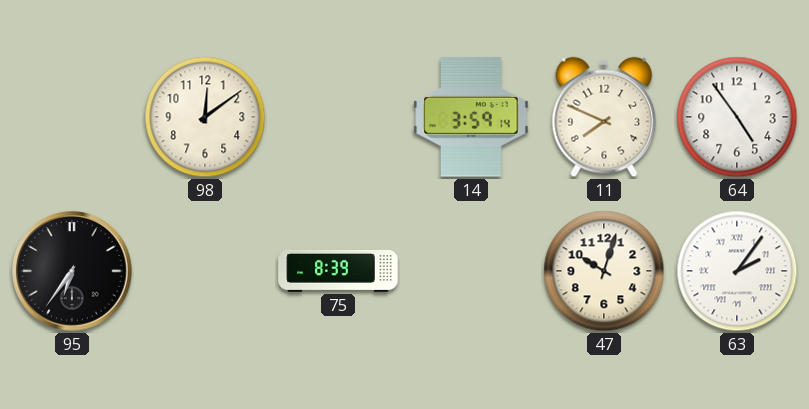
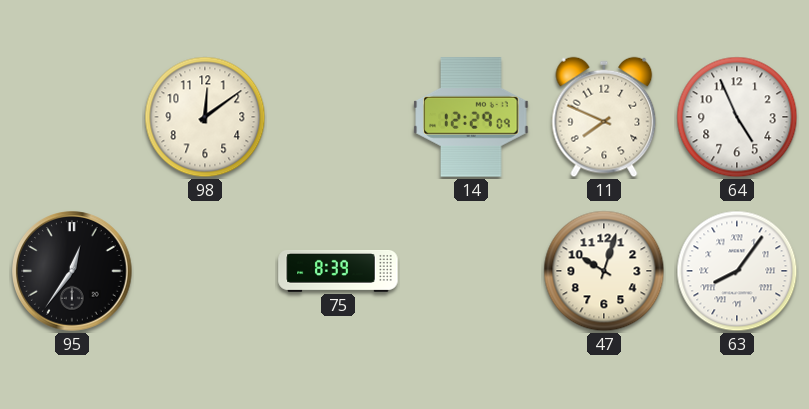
14: 3:59 -> 12:29
64: 4:54 -> 4:56
95: 6:36 -> 12:36
63: 2:06 -> 8:06
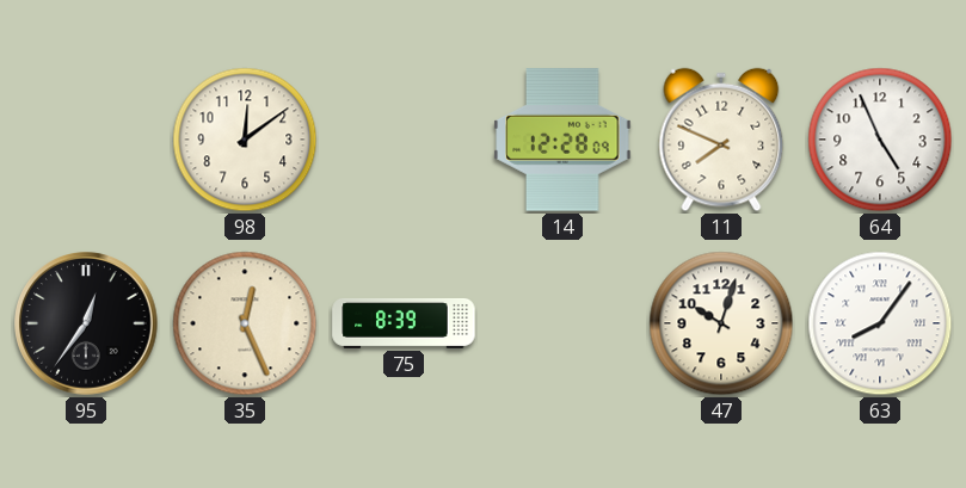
14: 12:29 -> 12:28
35: none -> 12:26
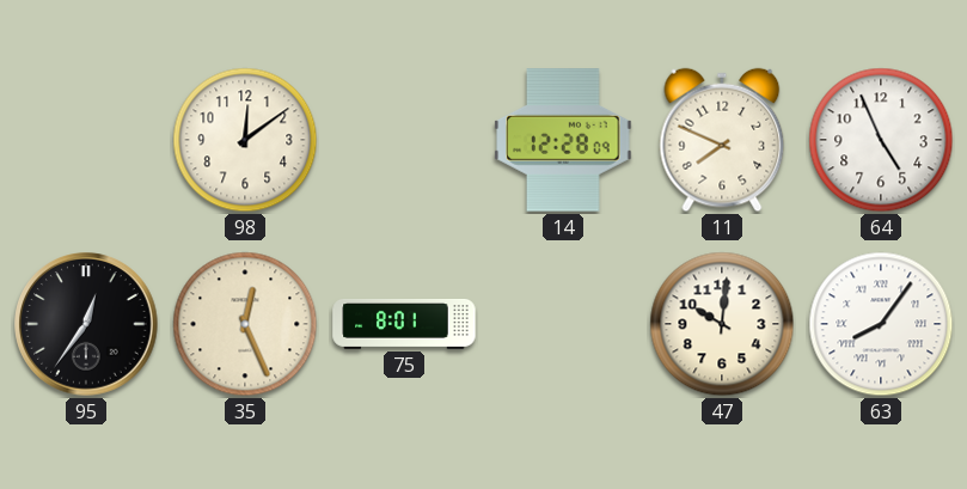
75: 8:39 -> 8:01
47: 10:03 -> 10:01
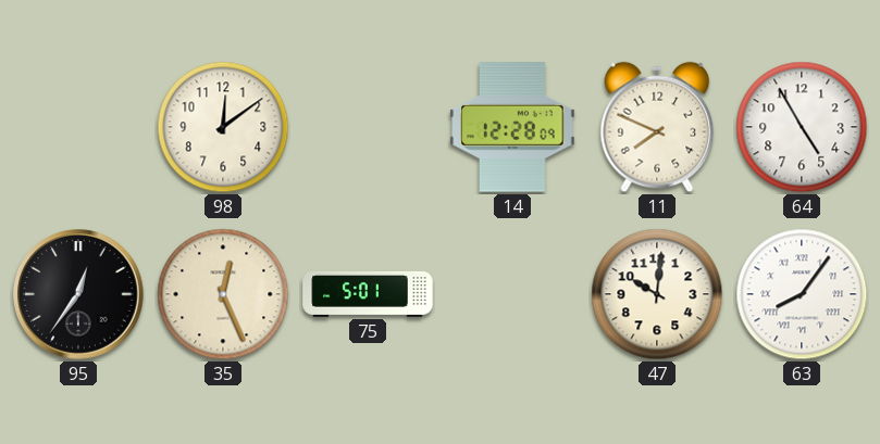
64: 4:56 -> 4:55
75: 8:01 -> 5:01
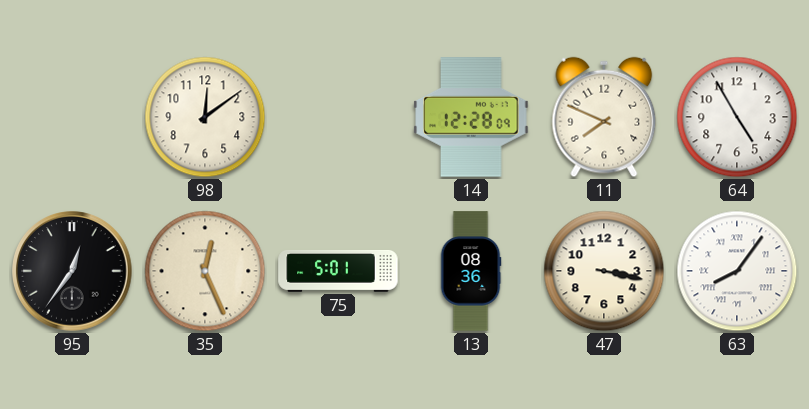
13: none -> 08:36
47: 10:01 -> 3:17
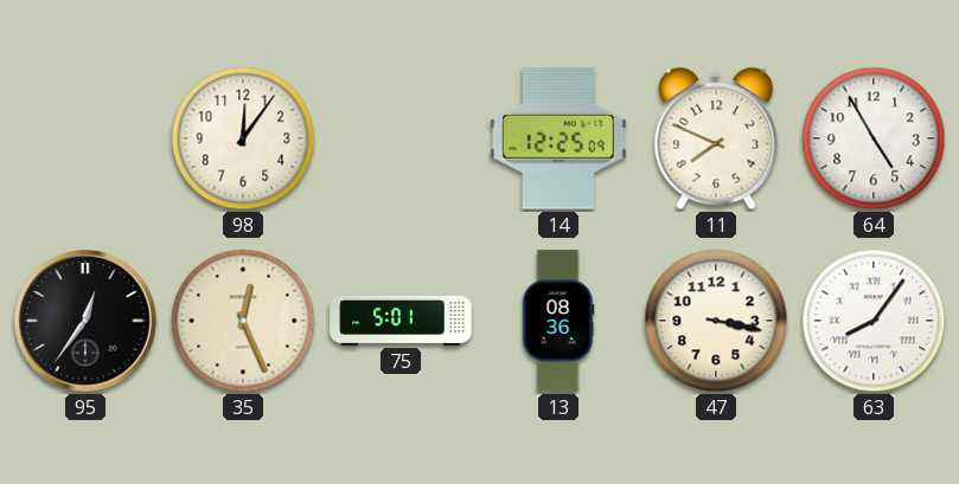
98: 12:09 -> 12:06
14: 12:28 -> 12:25
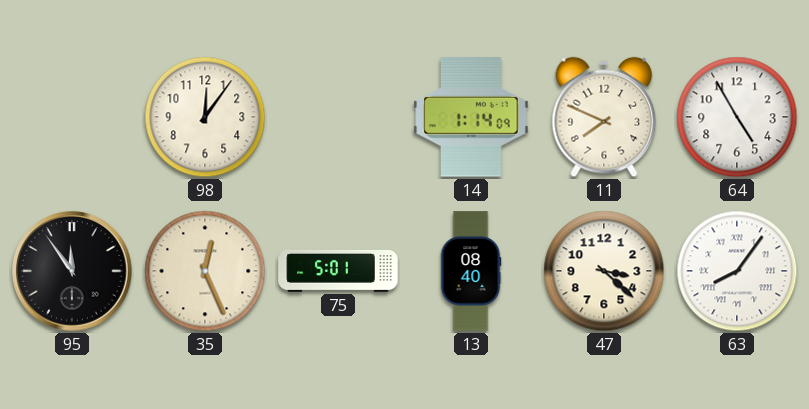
14: 12:25 -> 1:14
95: 12:36 -> 11:54
13: 08:36 -> 08:40
47: 3:17 -> 3:22
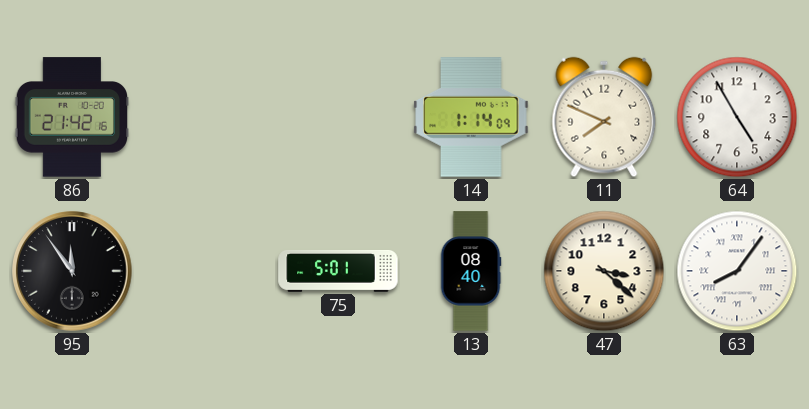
86: none -> 21:42
98: 12:06 -> none
35: 12:26 -> none
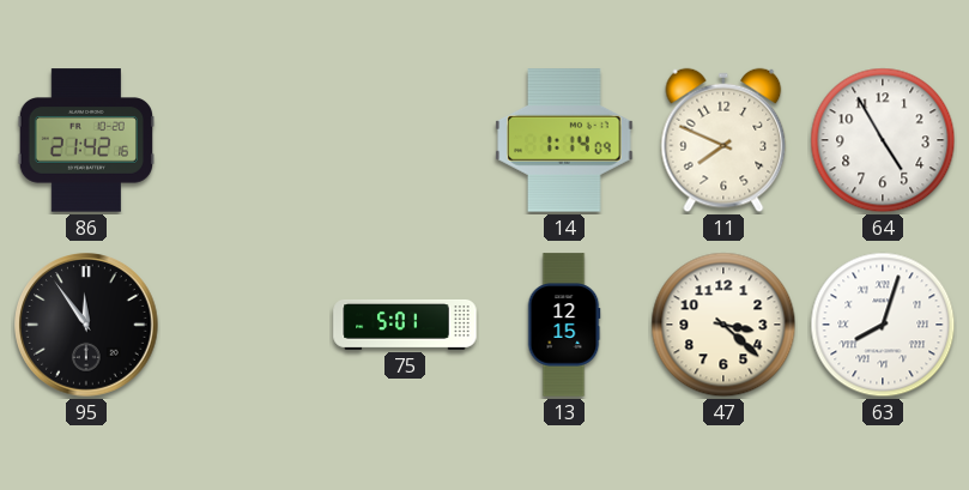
13: 08:40 -> 12:15
63: 8:06 -> 8:03
